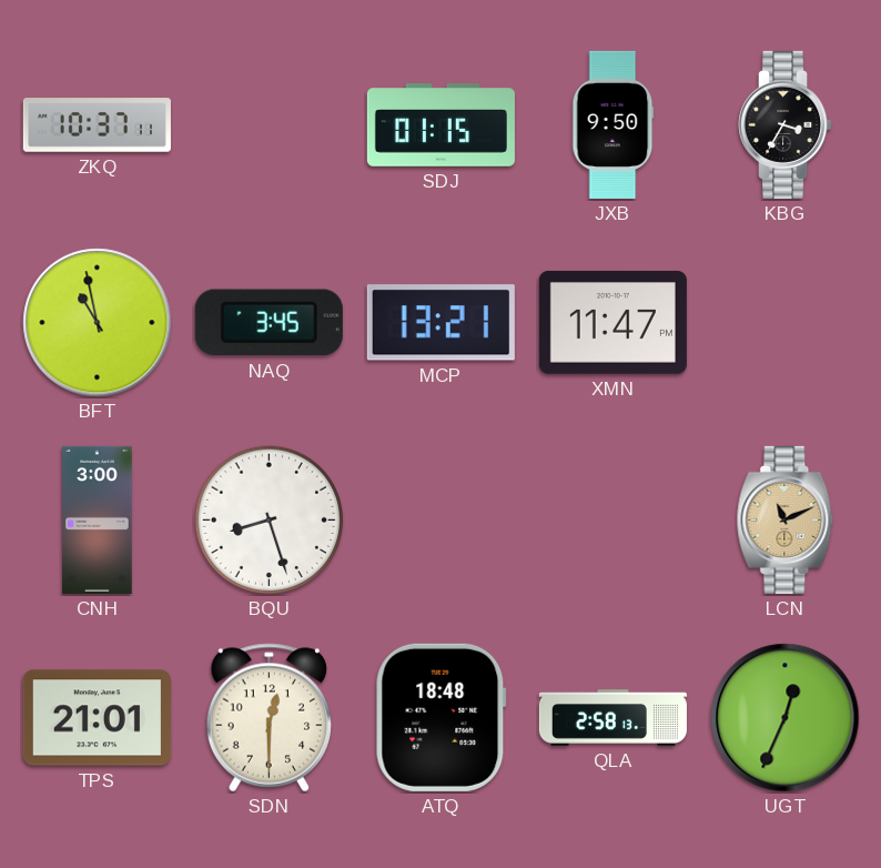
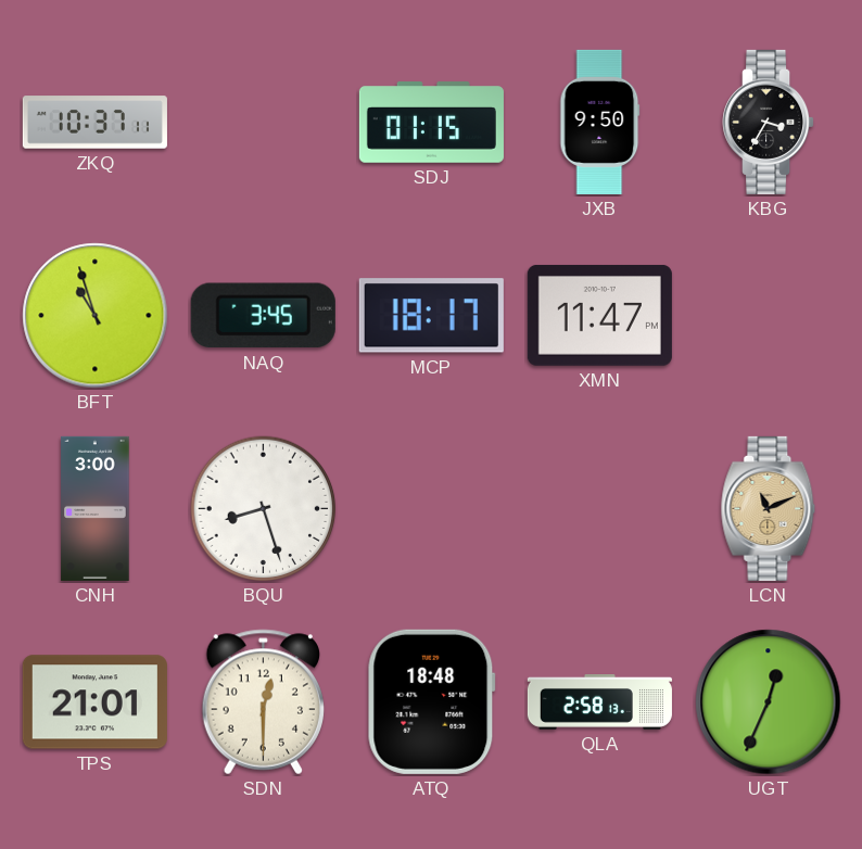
BFT: 10:58 -> 10:57
MCP: 13:21 -> 18:17
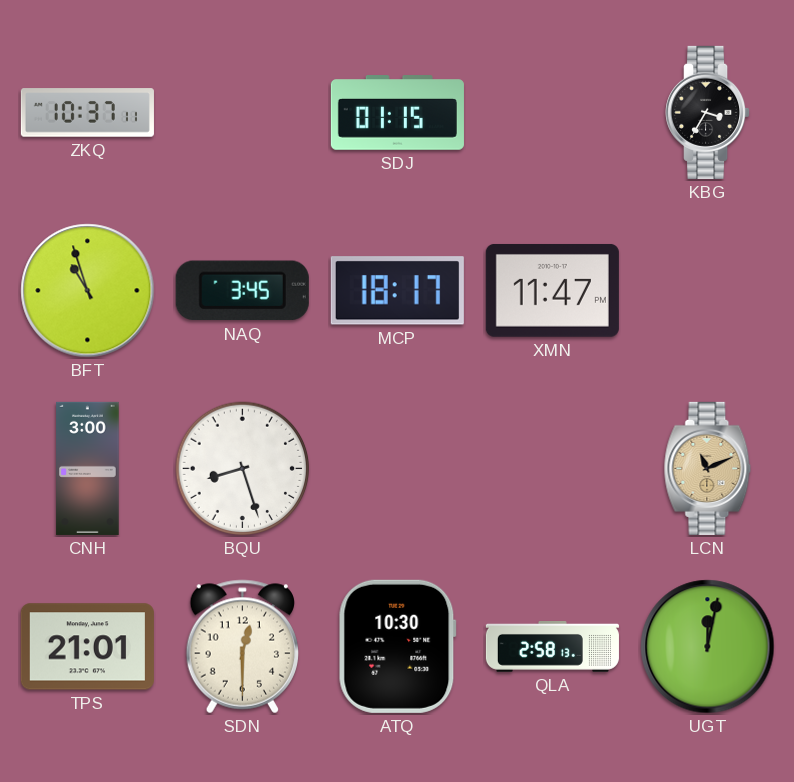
JXB: 9:50 -> none
ATQ: 18:48 -> 10:30
UGT: 12:34 -> 12:02
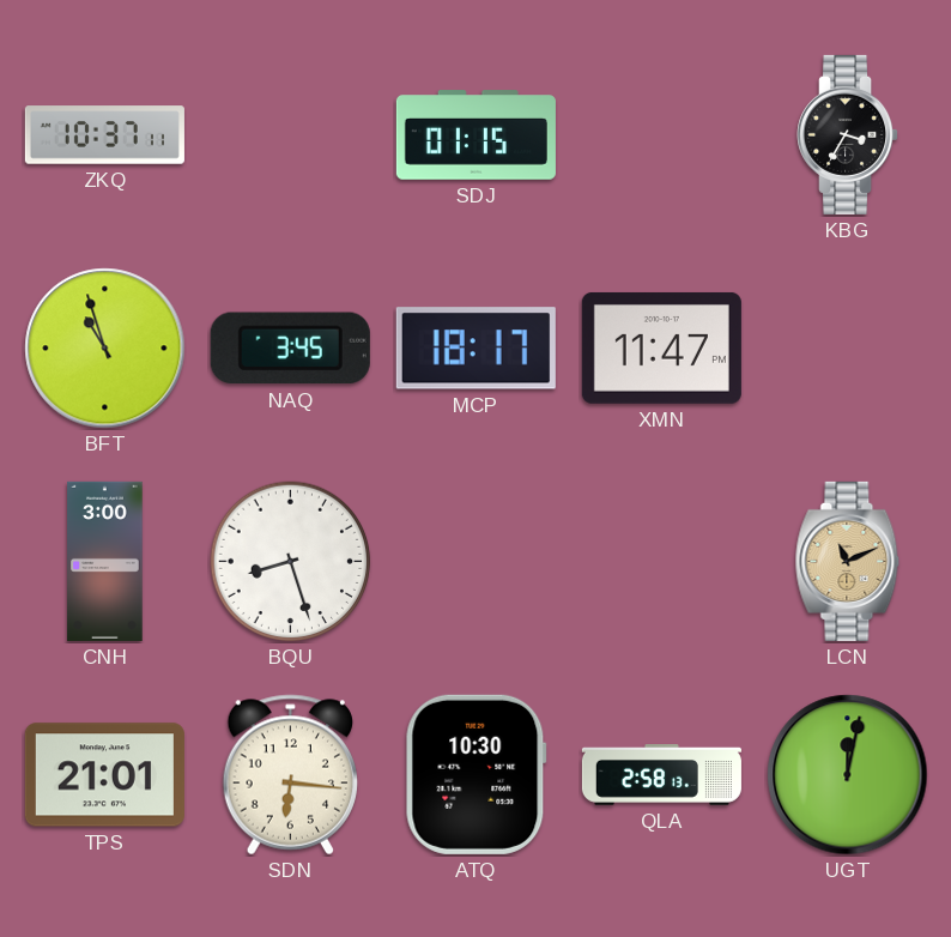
SDN: 12:30 -> 6:16
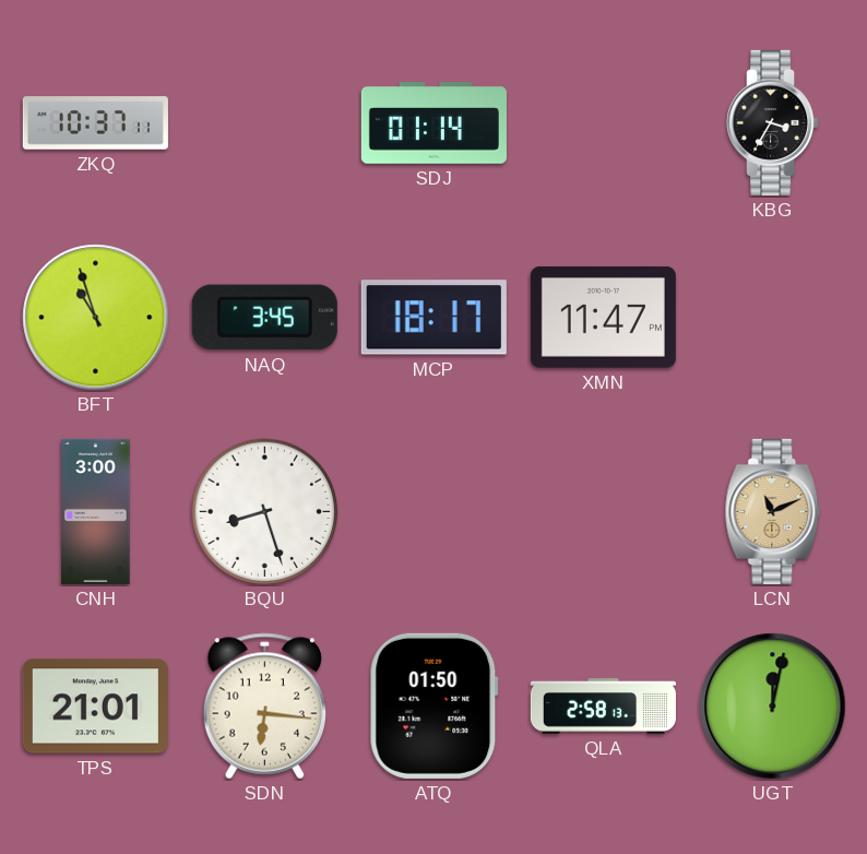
SDJ: 01:15 -> 01:14
ATQ: 10:30 -> 01:50
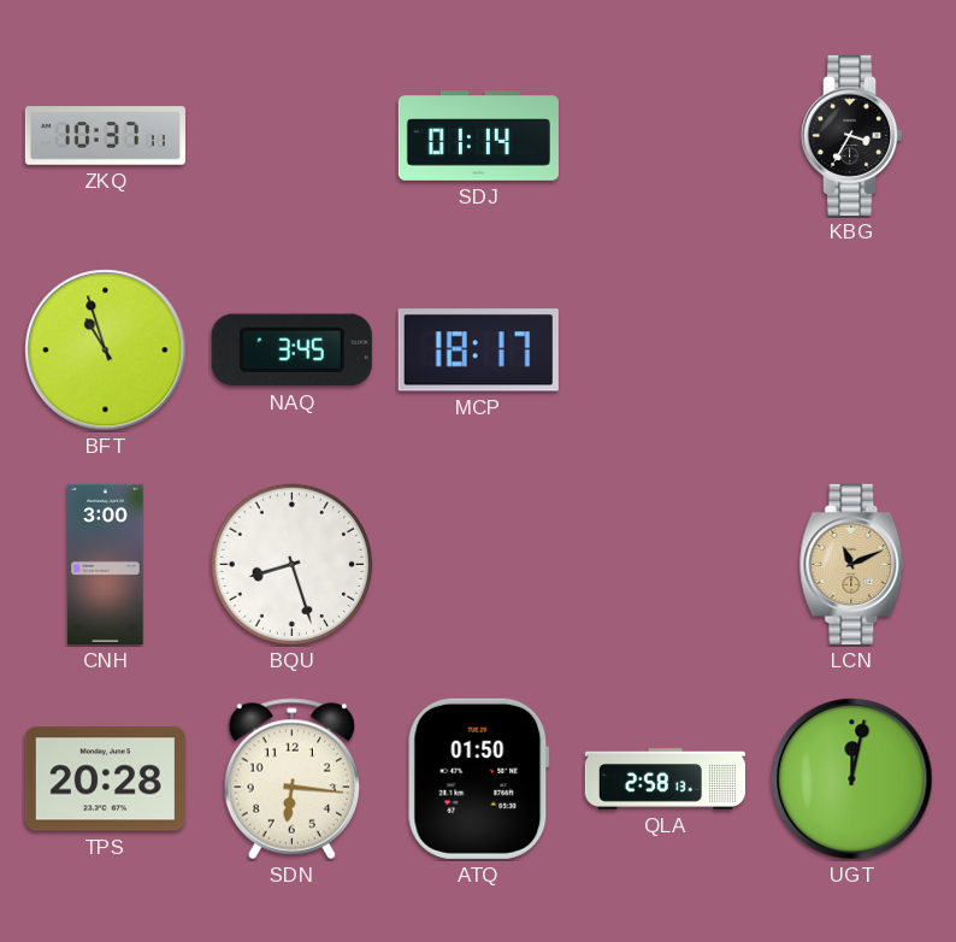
XMN: 11:47 -> none
TPS: 21:01 -> 20:28
